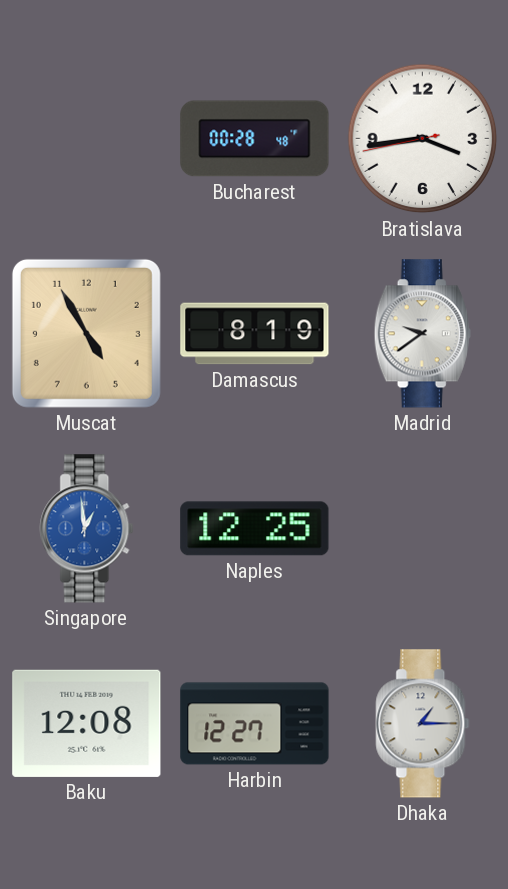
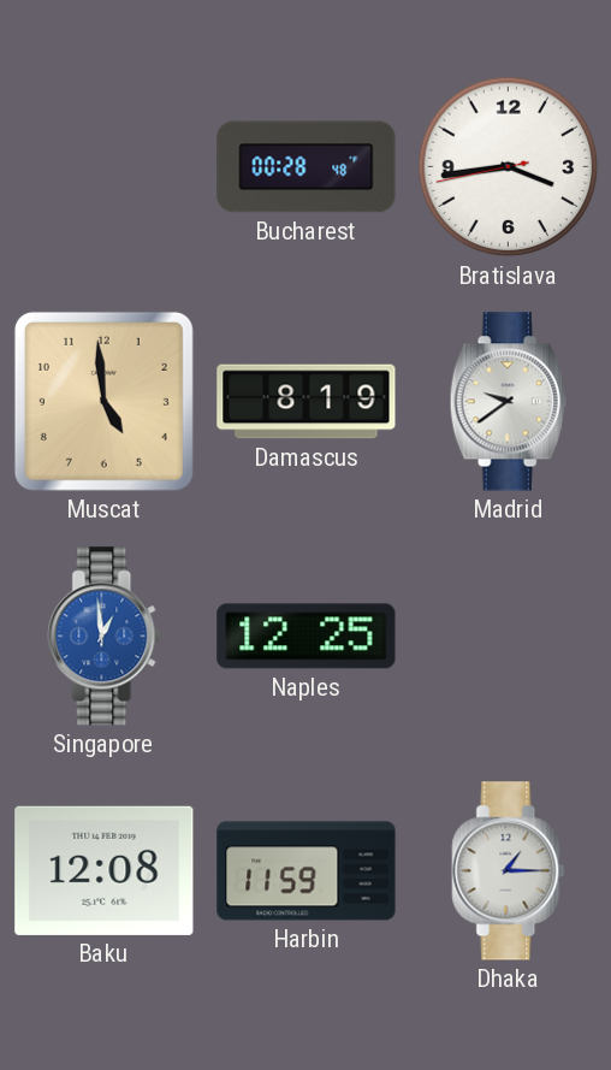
Muscat: 4:55 -> 4:59
Harbin: 12:27 -> 11:59
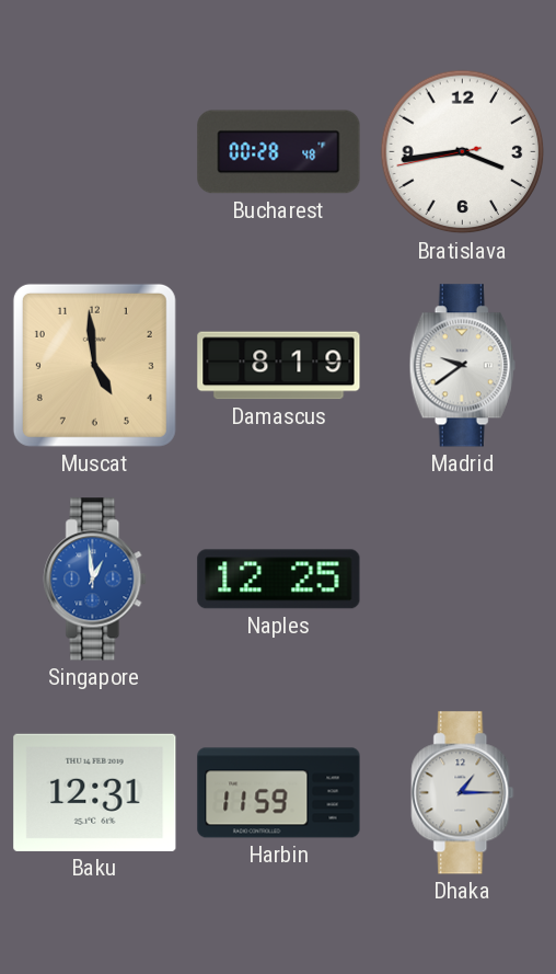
Baku: 12:08 -> 12:31
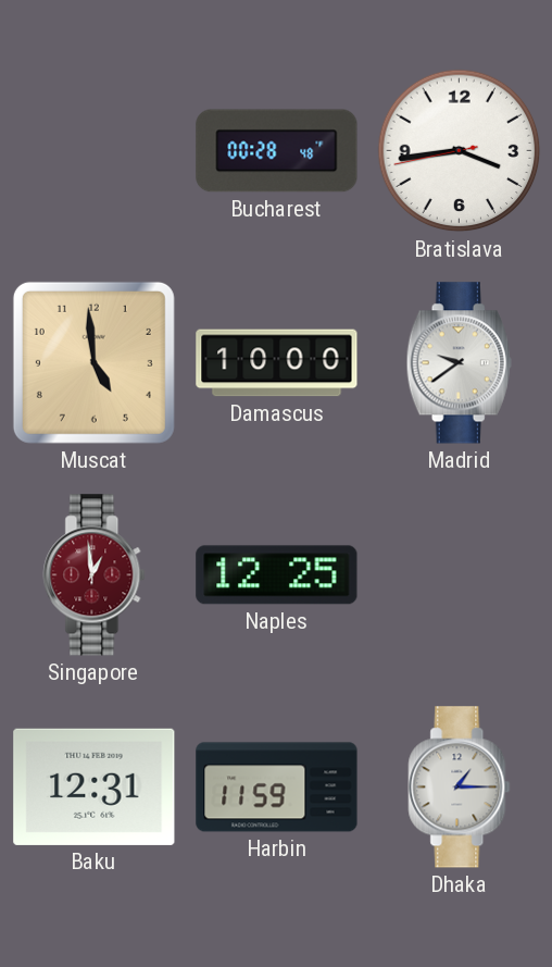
Damascus: 8:19 -> 10:00
Singapore dial: blue -> burgundy
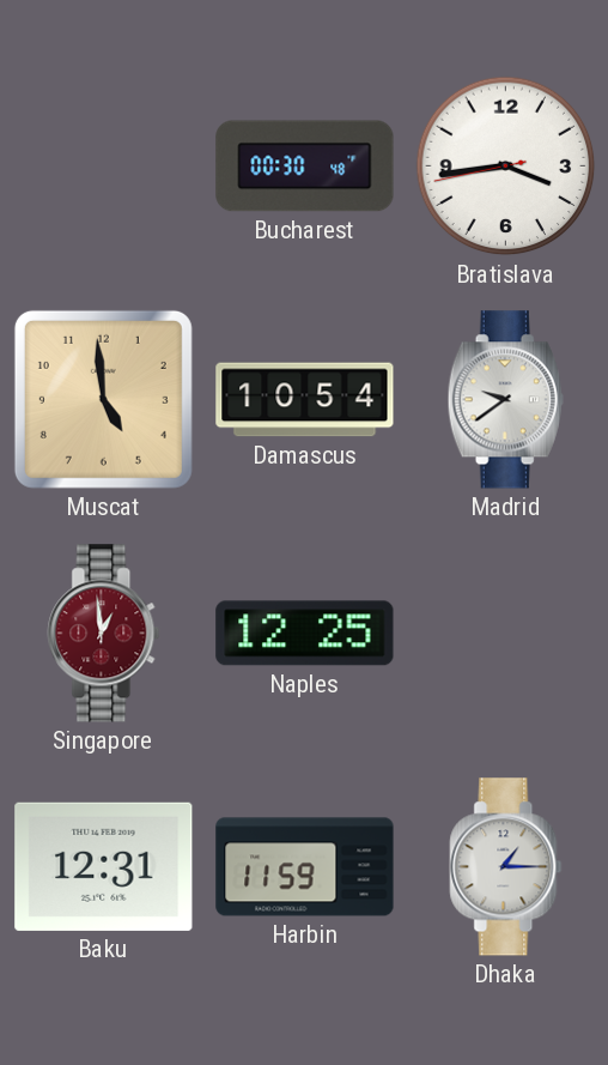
Bucharest: 00:28 -> 00:30
Damascus: 10:00 -> 10:54
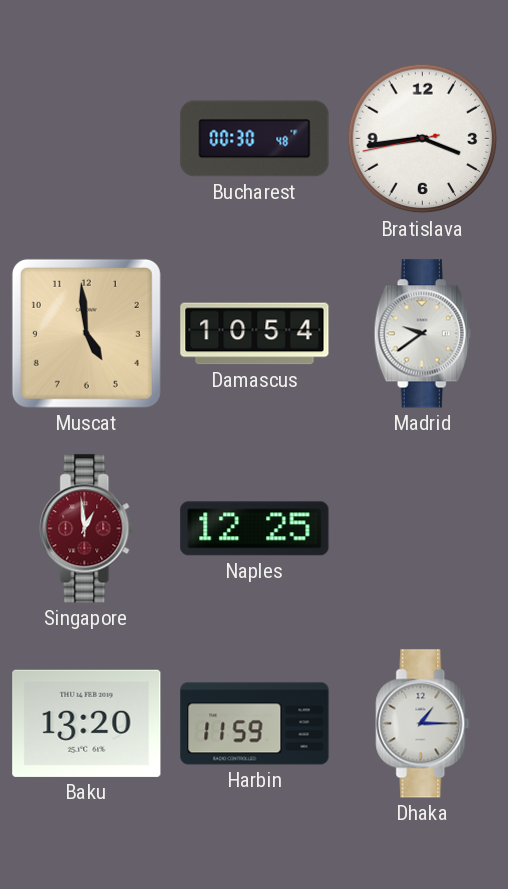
Baku: 12:31 -> 13:20
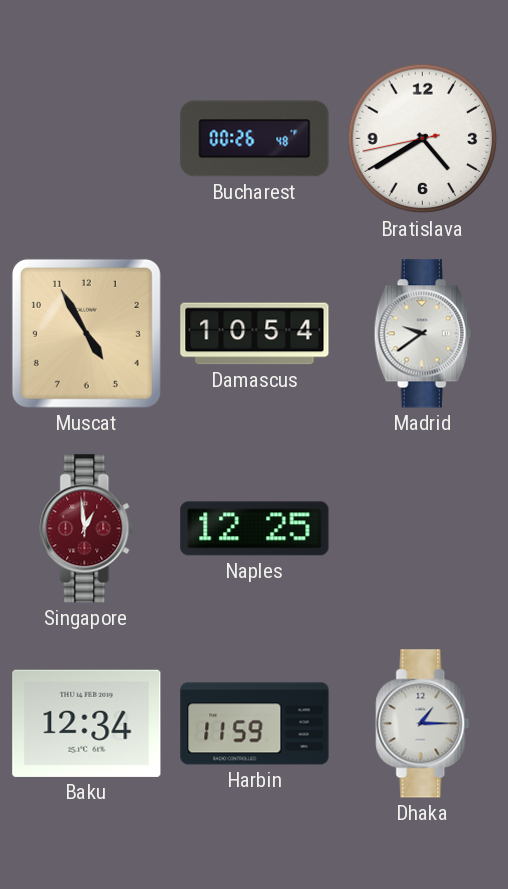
Bucharest: 00:30 -> 00:26
Bratislava: 3:43 -> 4:39
Muscat: 4:59 -> 4:55
Baku: 13:20 -> 12:34
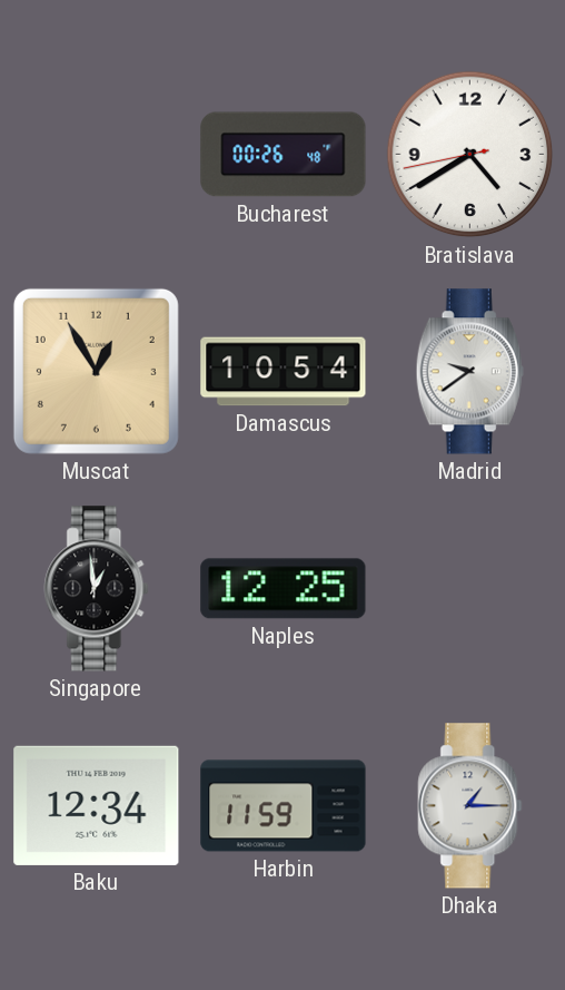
Muscat: 4:55 -> 12:55
Singapore dial: burgundy -> black
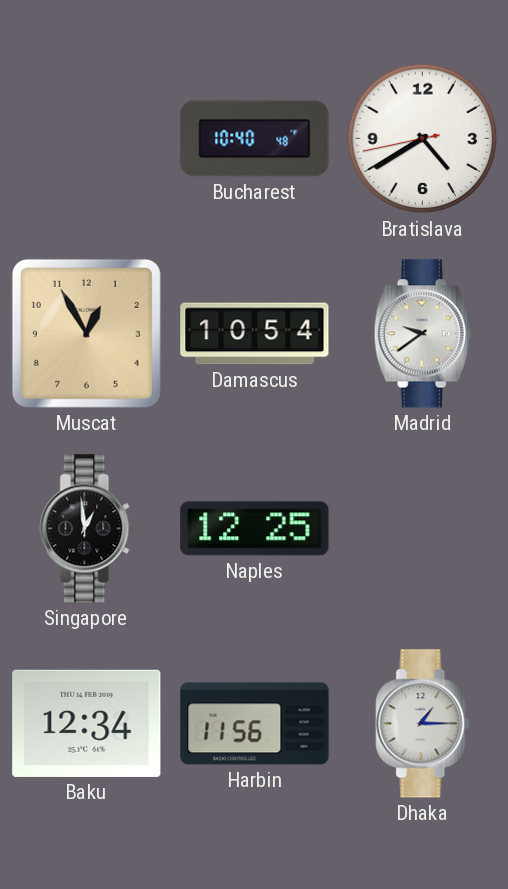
Bucharest: 00:26 -> 10:40
Harbin: 11:59 -> 11:56
